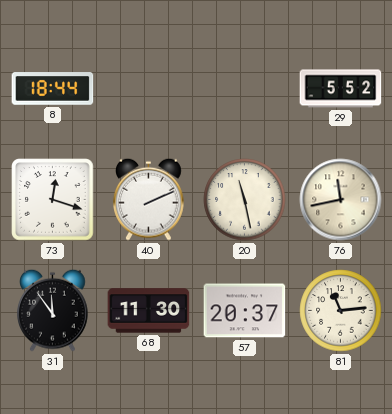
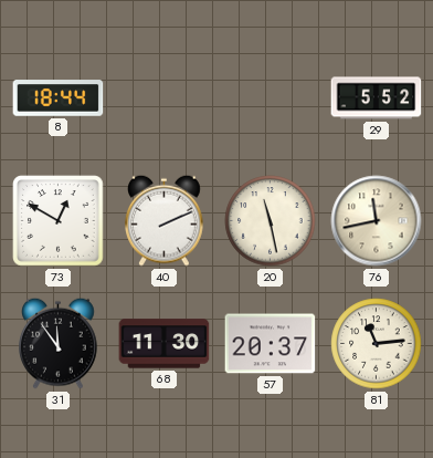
73: 12:18 -> 12:50
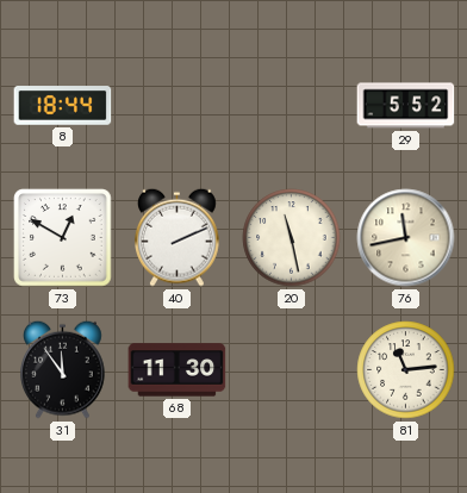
57: 20:37 -> none
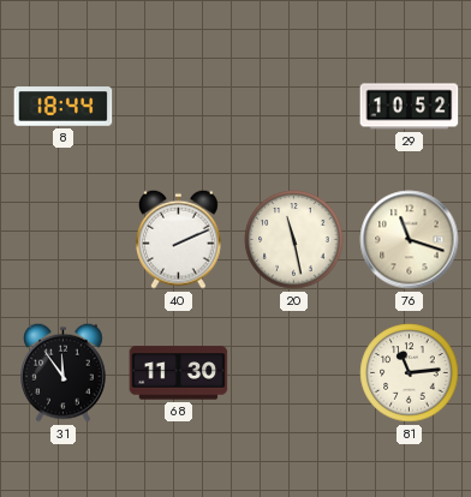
29: 5:52 -> 10:52
73: 12:50 -> none
76: 11:43 -> 11:18
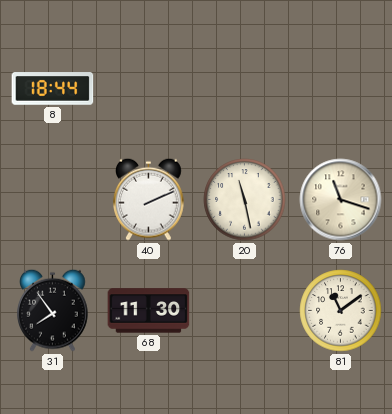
29: 10:52 -> none
31: 11:54 -> 7:54
81: 11:14 -> 11:09
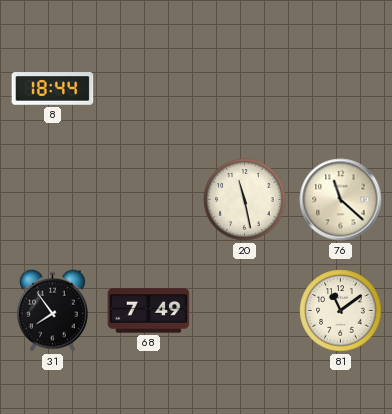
40: 2:11 -> none
76: 11:18 -> 11:22
68: 11:30 -> 7:49
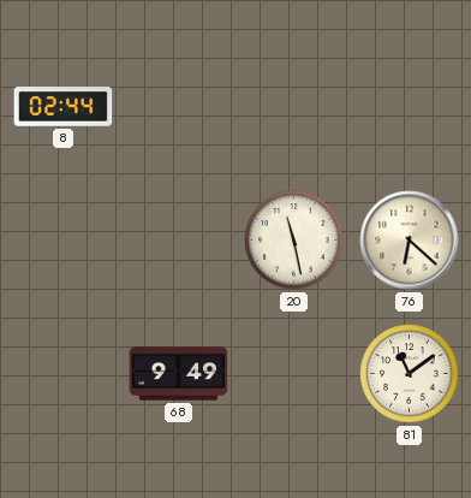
8: 18:44 -> 02:44
76: 11:22 -> 6:22
31: 7:54 -> none
68: 7:49 -> 9:49
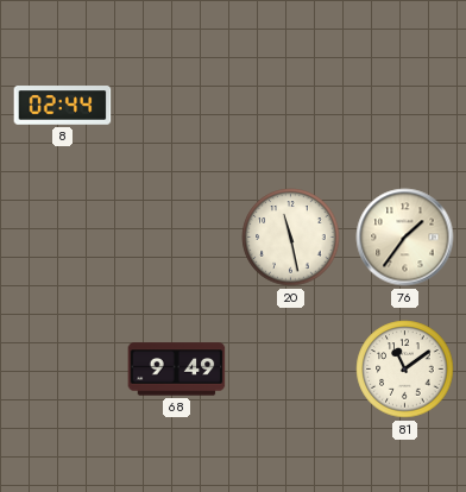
76: 6:22 -> 1:36
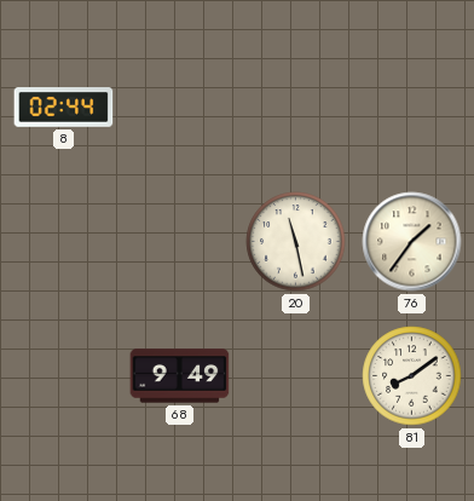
81: 11:09 -> 8:09
